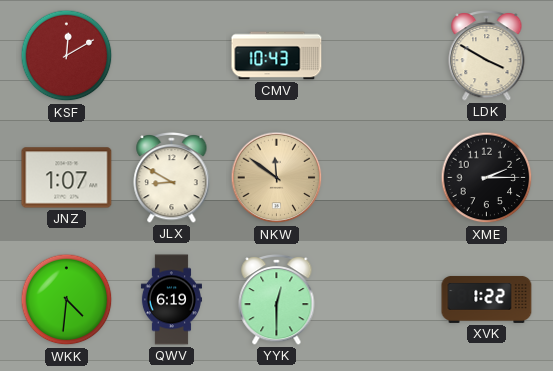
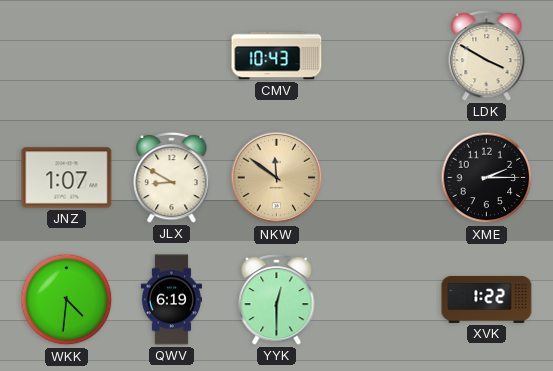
KSF: 12:10 -> none
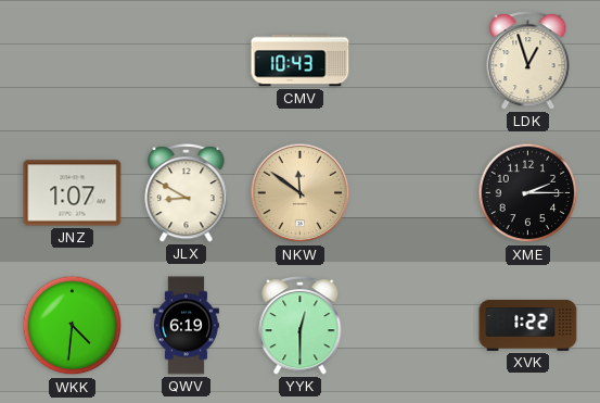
LDK: 3:50 -> 12:57
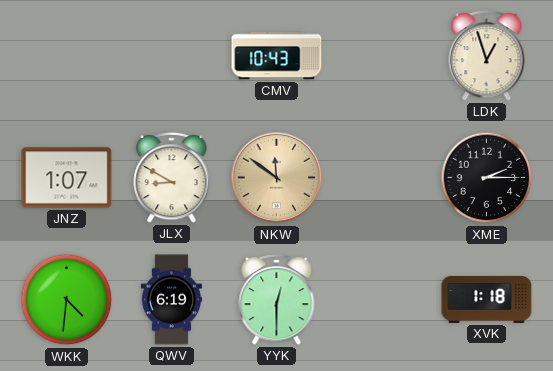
XVK: 1:22 -> 1:18
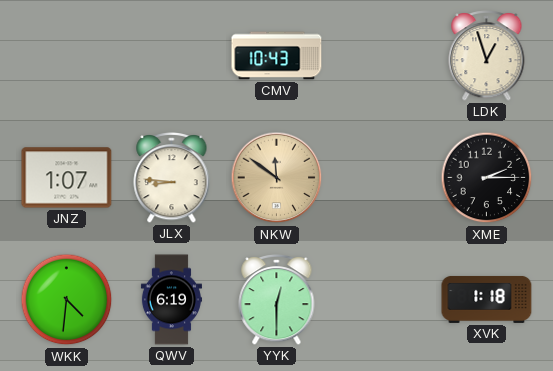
JLX: 8:50 -> 8:46
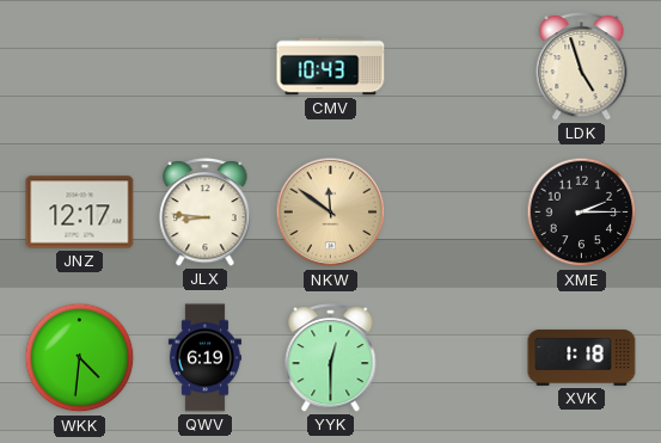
LDK: 12:57 -> 4:57
JNZ: 1:07 -> 12:17
